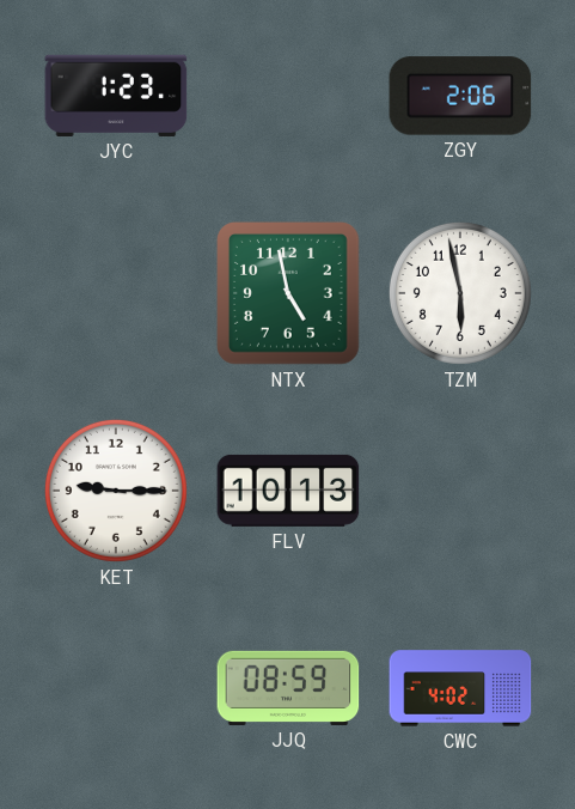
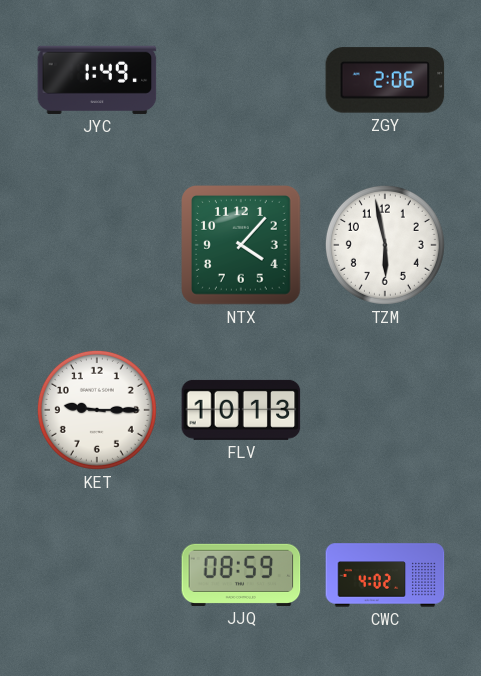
JYC: 1:23 -> 1:49
NTX: 4:58 -> 4:07
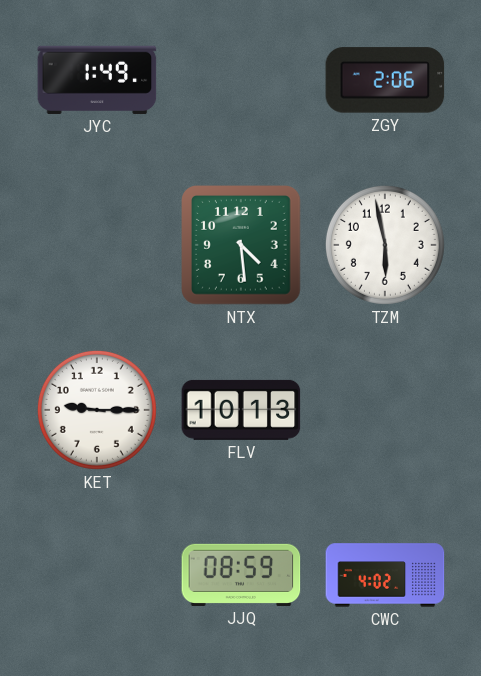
NTX: 4:07 -> 4:29
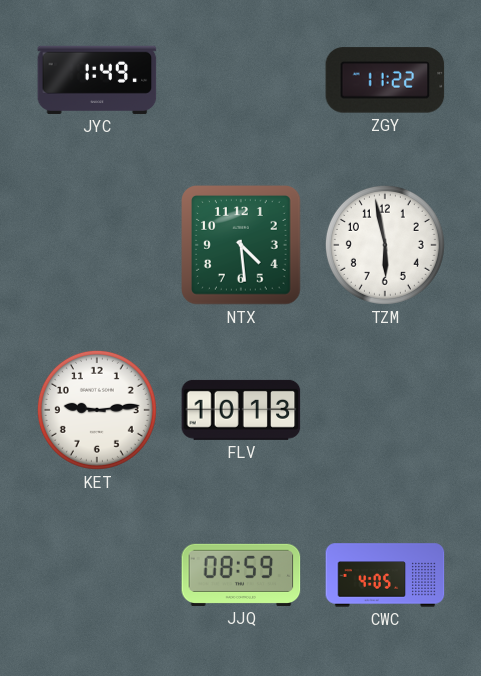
ZGY: 2:06 -> 11:22
KET: 9:15 -> 9:14
CWC: 4:02 -> 4:05
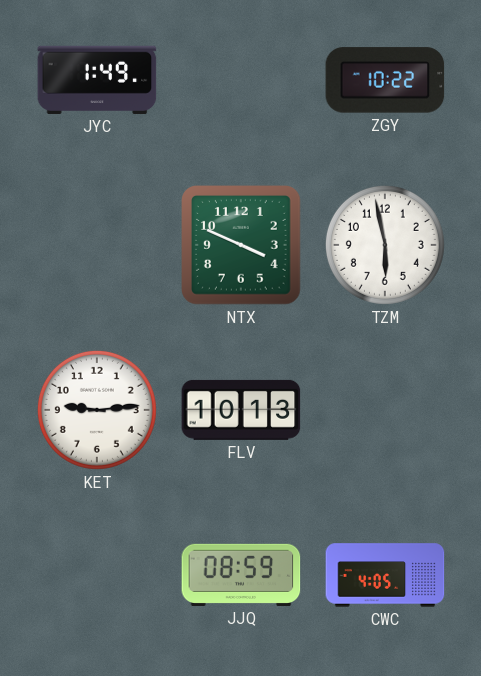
ZGY: 11:22 -> 10:22
NTX: 4:29 -> 3:49
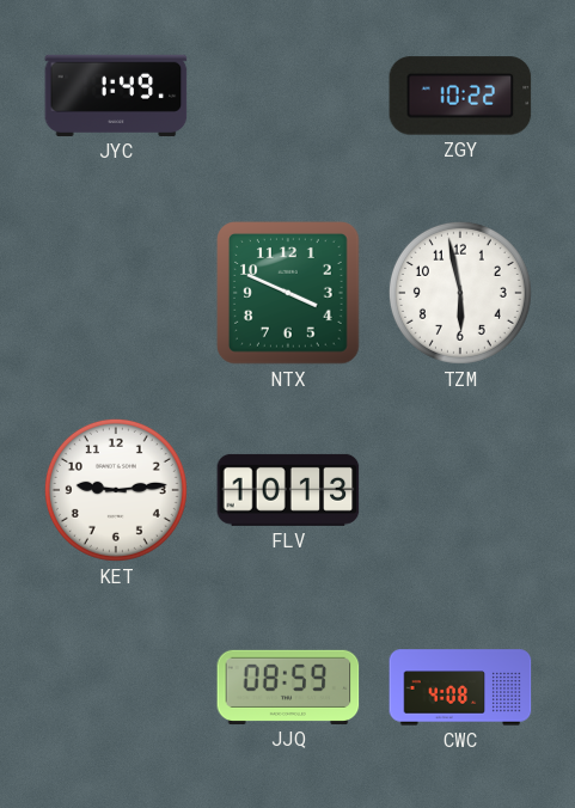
CWC: 4:05 -> 4:08
